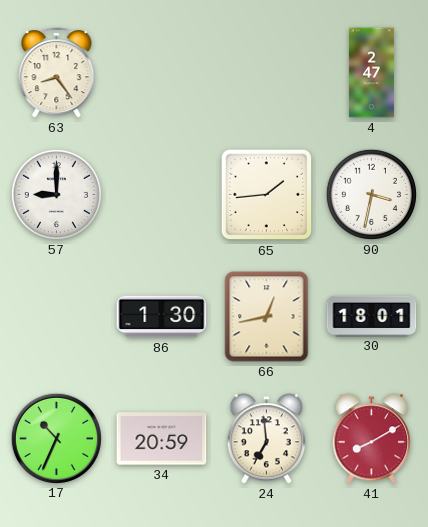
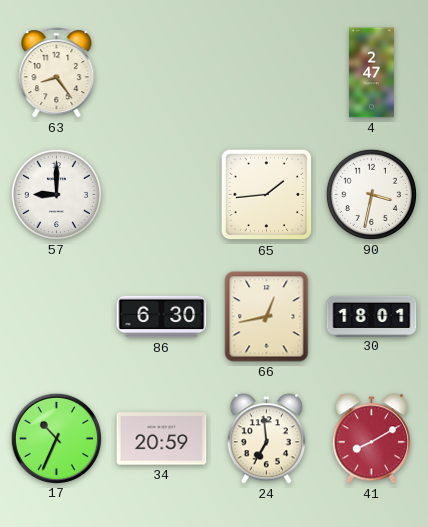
86: 1:30 -> 6:30
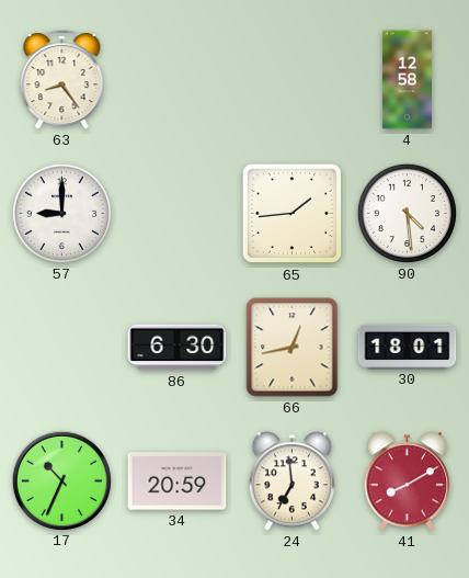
4: 2:47 -> 12:58
90: 3:32 -> 4:29
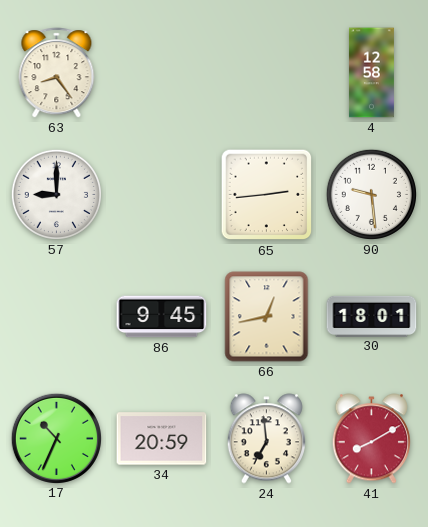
65: 1:44 -> 2:44
90: 4:29 -> 9:29
86: 6:30 -> 9:45
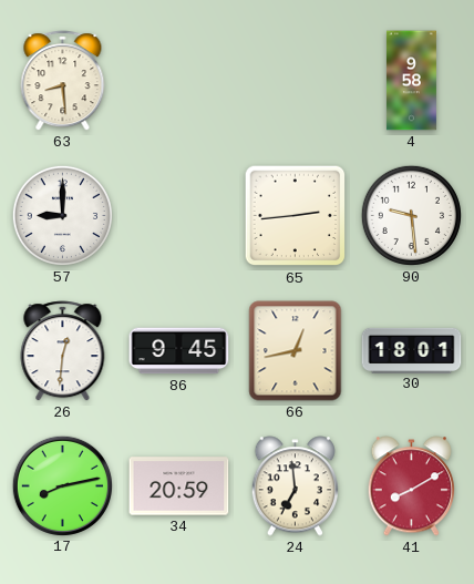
63: 8:24 -> 8:29
4: 12:58 -> 9:58
26: none -> 12:31
17: 10:34 -> 8:13
